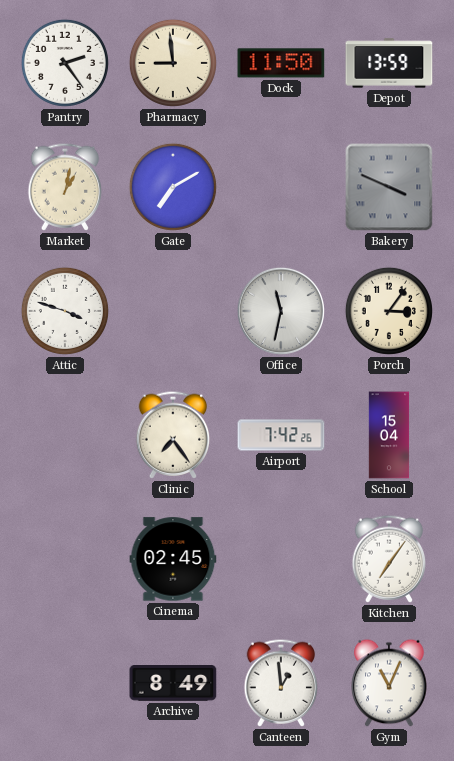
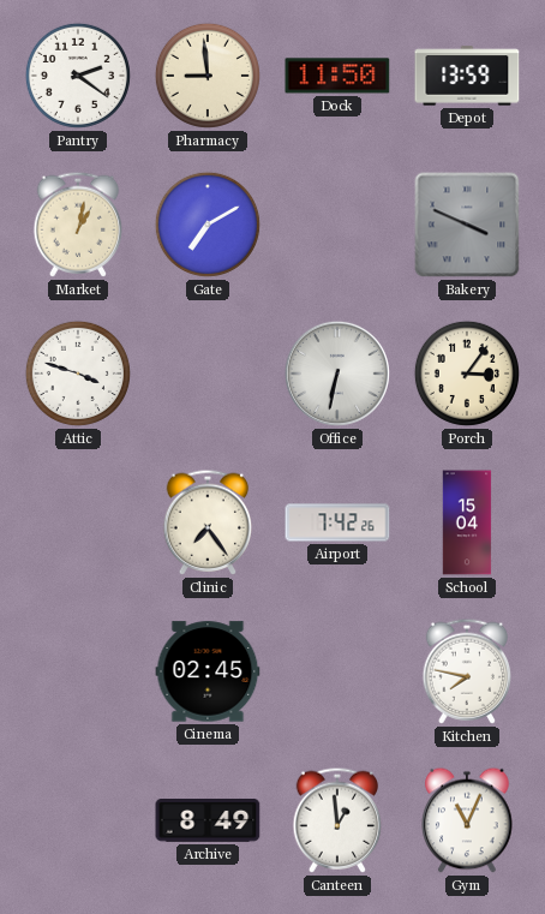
Pantry: 2:24 -> 2:21
Office: 11:32 -> 6:32
Kitchen: 7:06 -> 7:47
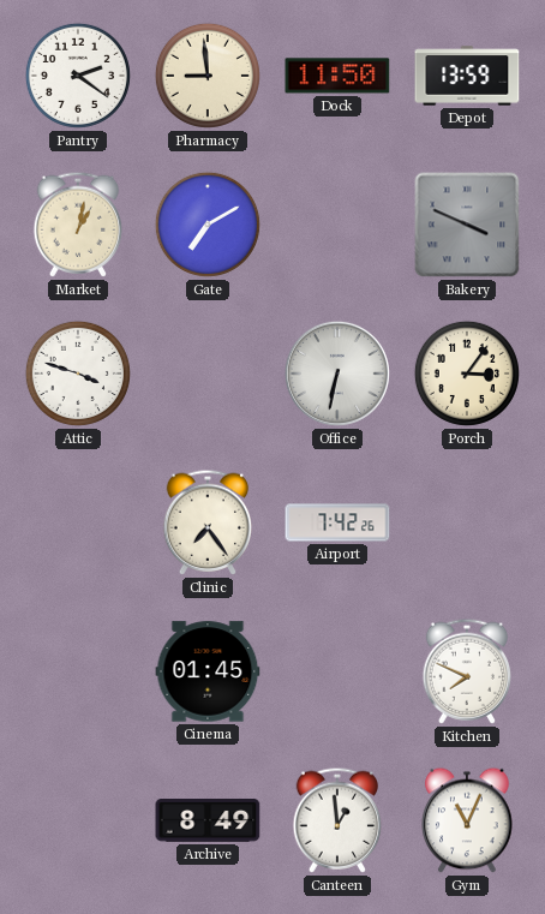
School: 15:04 -> none
Cinema: 02:45 -> 01:45
Kitchen: 7:47 -> 7:49
